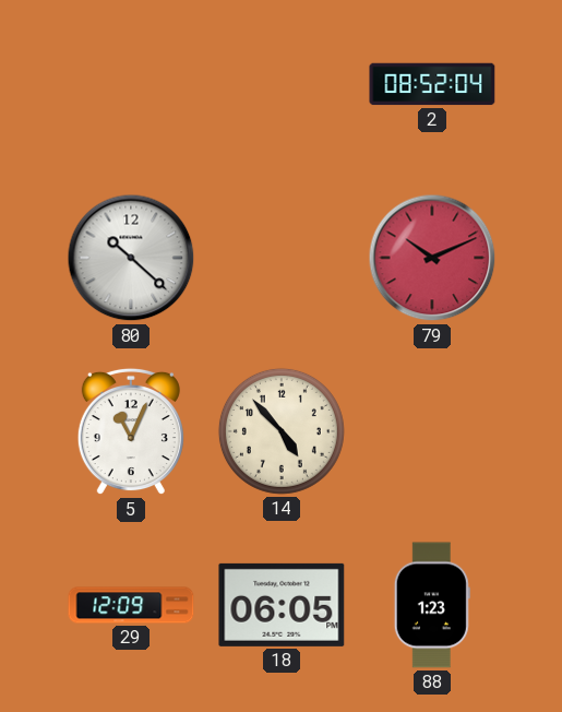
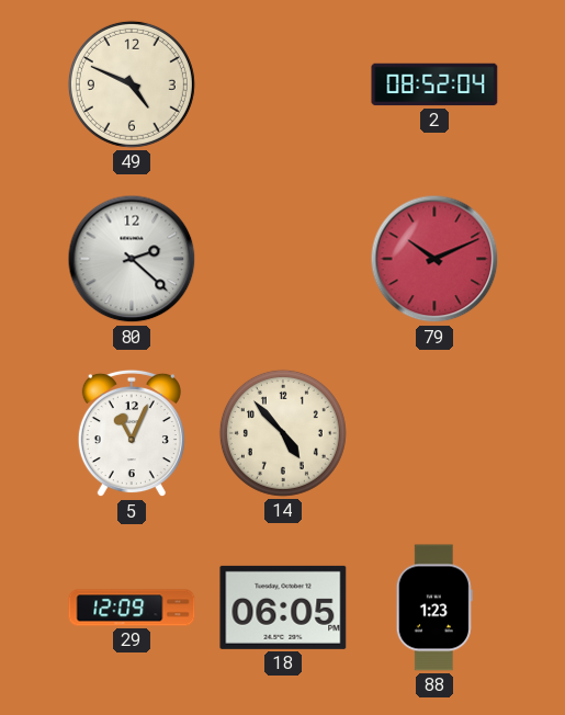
49: none -> 4:49
80: 10:22 -> 2:22
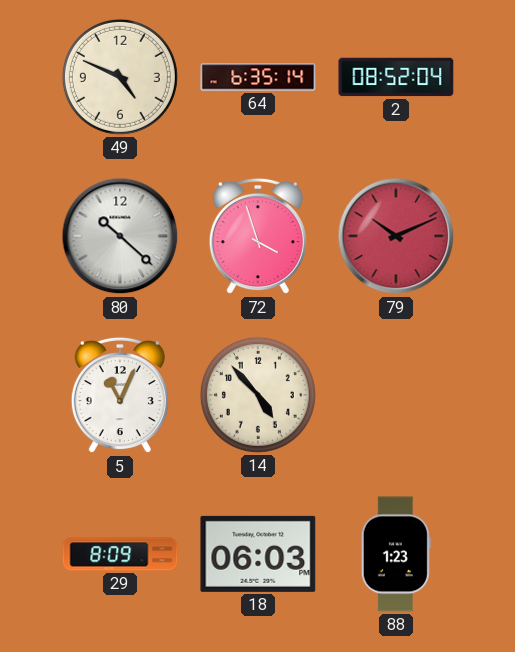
64: none -> 6:35
80: 2:22 -> 10:22
72: none -> 3:57
29: 12:09 -> 8:09
18: 06:05 -> 06:03
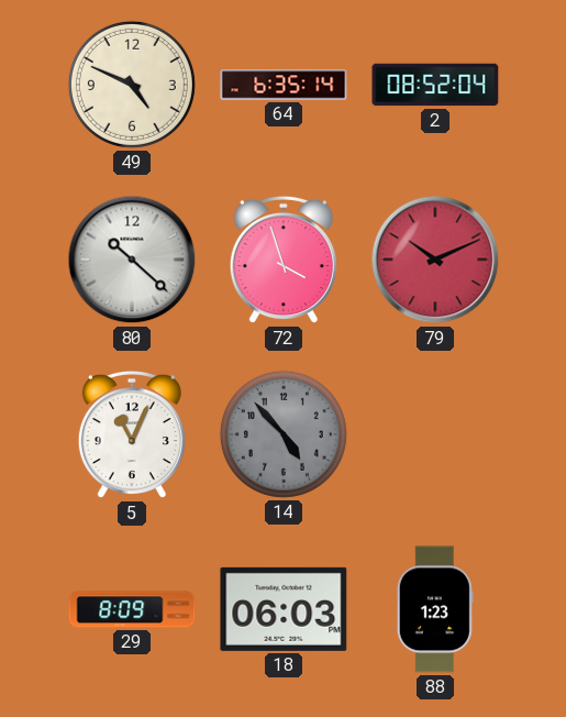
14 dial: cream -> grey
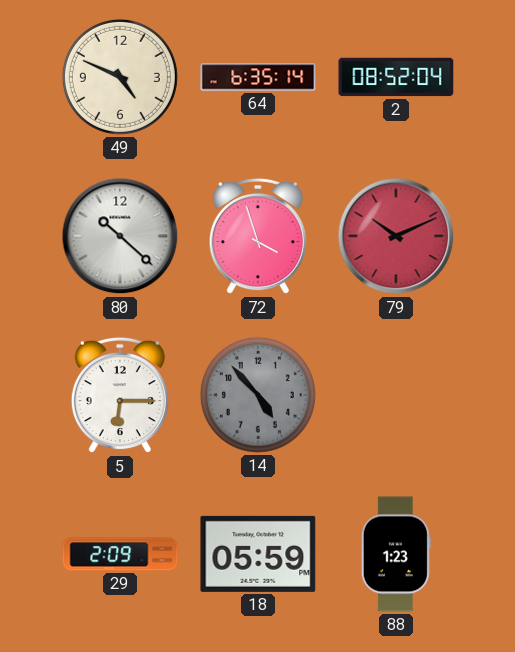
5: 11:04 -> 6:15
29: 8:09 -> 2:09
18: 06:03 -> 05:59
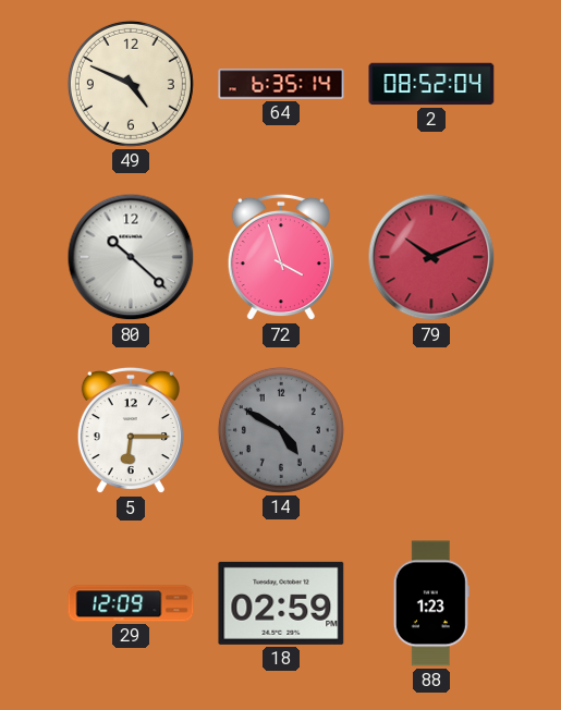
14: 4:53 -> 4:50
29: 2:09 -> 12:09
18: 05:59 -> 02:59
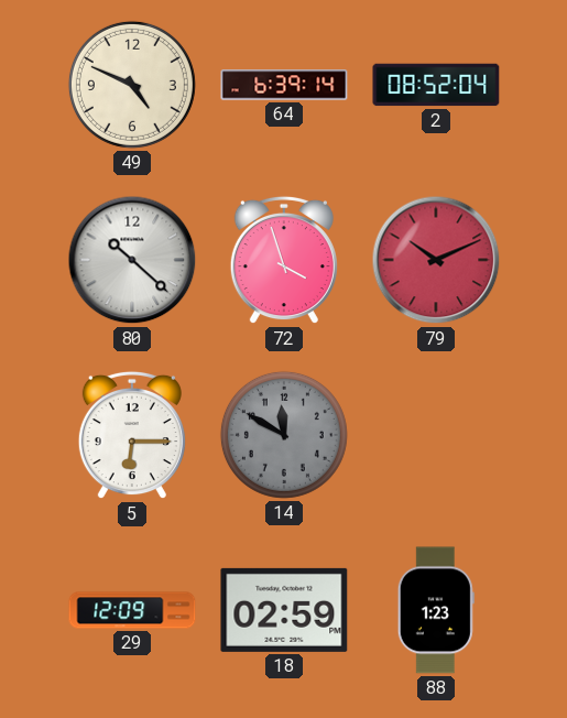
64: 6:35 -> 6:39
14: 4:50 -> 11:50
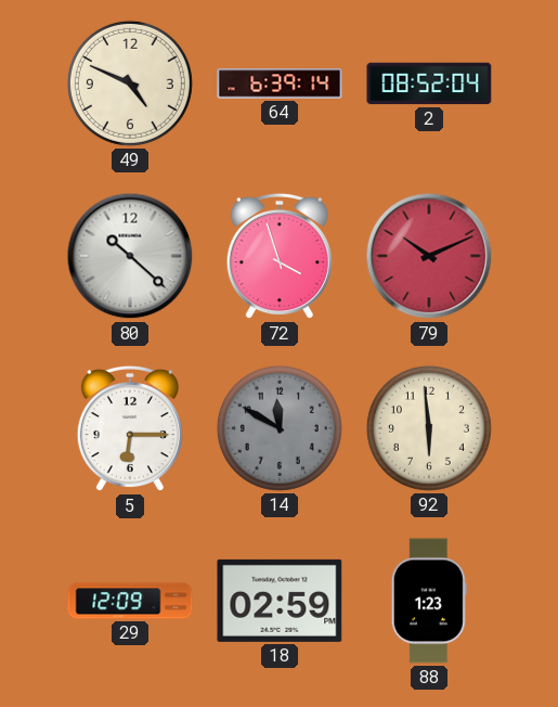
92: none -> 5:59
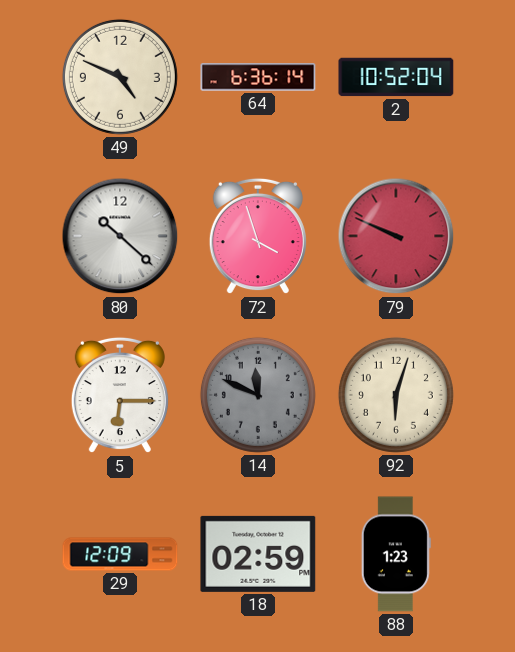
64: 6:39 -> 6:36
2: 08:52 -> 10:52
79: 10:11 -> 9:49
14: 11:50 -> 11:49
92: 5:59 -> 6:03
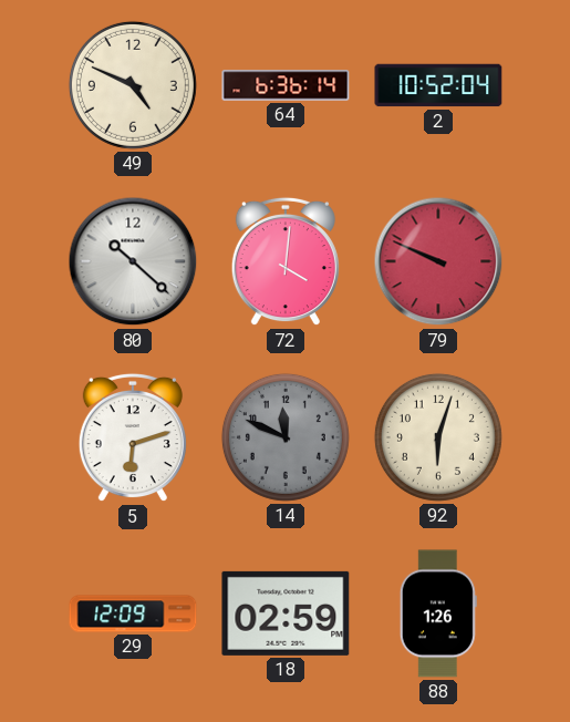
72: 3:57 -> 4:01
5: 6:15 -> 6:12
88: 1:23 -> 1:26
